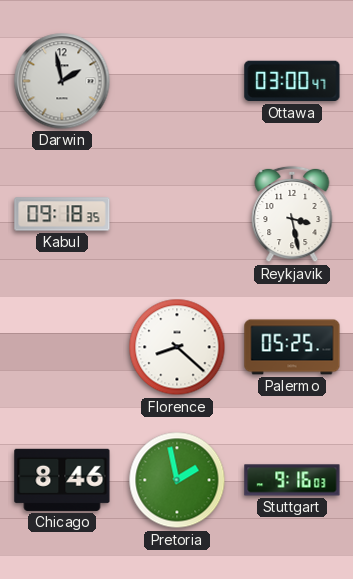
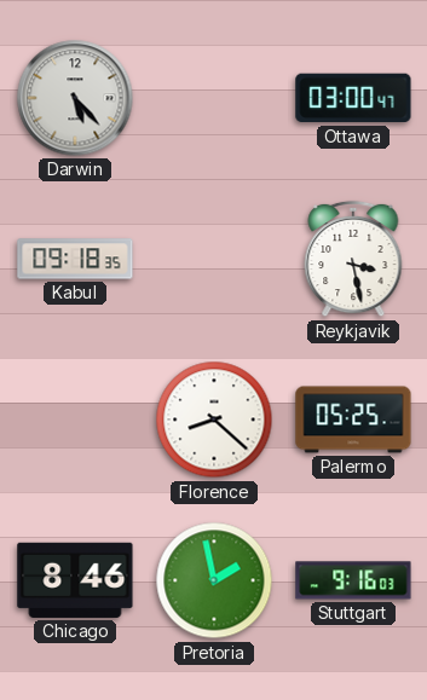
Darwin: 1:58 -> 5:23
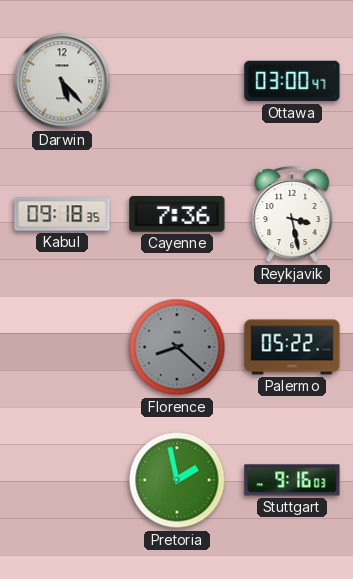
Cayenne: none -> 7:36
Florence dial: white -> grey
Palermo: 05:25 -> 05:22
Chicago: 8:46 -> none
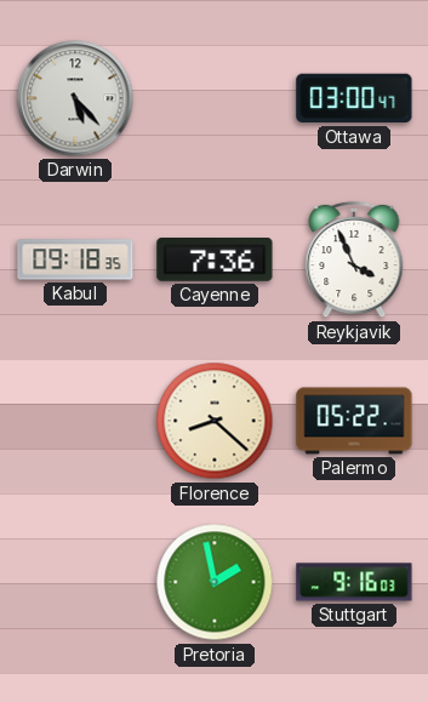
Reykjavik: 3:28 -> 3:56
Florence dial: grey -> cream
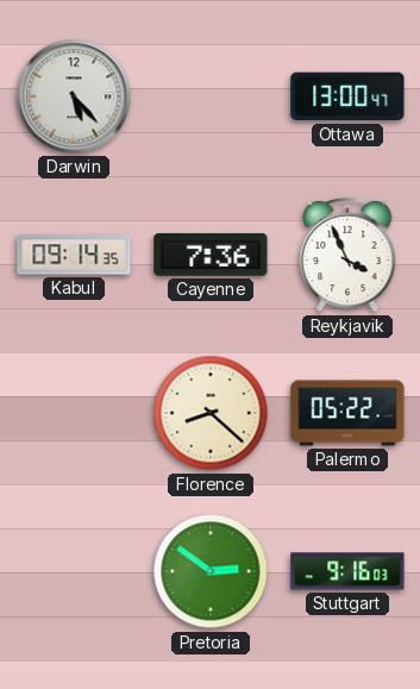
Ottawa: 03:00 -> 13:00
Kabul: 09:18 -> 09:14
Pretoria: 1:58 -> 2:51
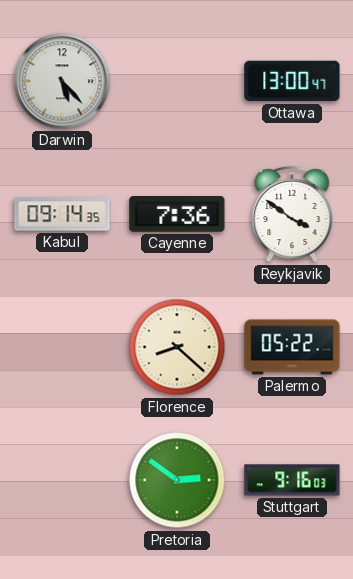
Reykjavik: 3:56 -> 3:51
